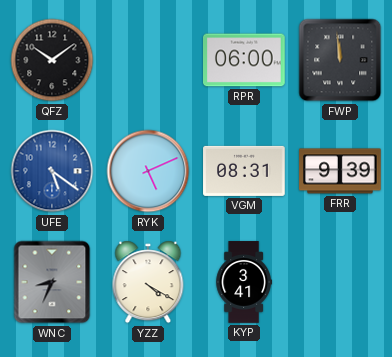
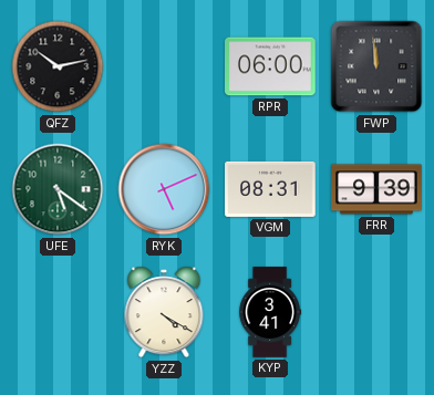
QFZ: 10:09 -> 10:13
UFE dial: blue -> green
WNC: 8:34 -> none
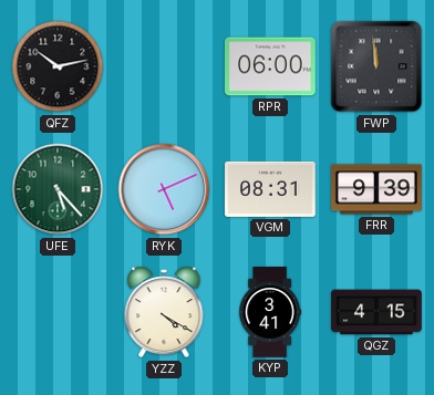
UFE: 5:21 -> 5:23
QGZ: none -> 4:15
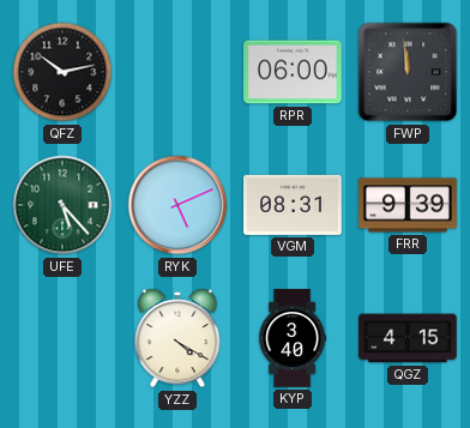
KYP: 3:41 -> 3:40
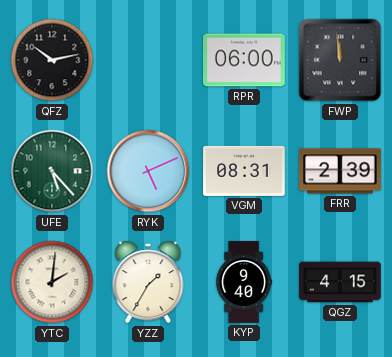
FRR: 9:39 -> 2:39
YTC: none -> 2:01
YZZ: 4:20 -> 1:35
KYP: 3:40 -> 9:40
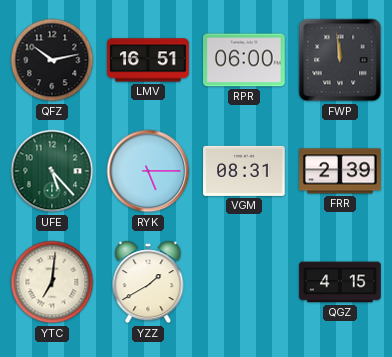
LMV: none -> 16:51
RYK: 5:11 -> 5:15
YTC: 2:01 -> 7:01
YZZ: 1:35 -> 1:40
KYP: 9:40 -> none
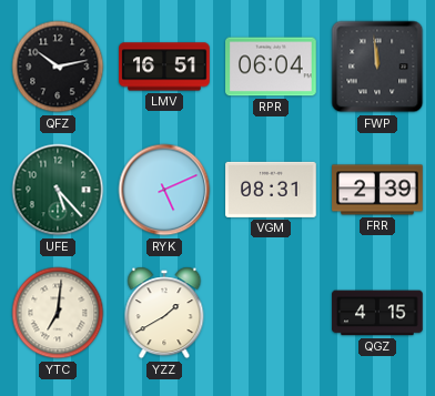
RPR: 06:00 -> 06:04
RYK: 5:15 -> 5:11
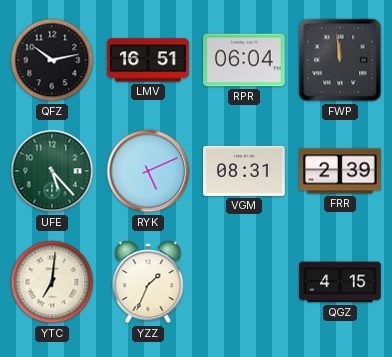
YZZ: 1:40 -> 1:34
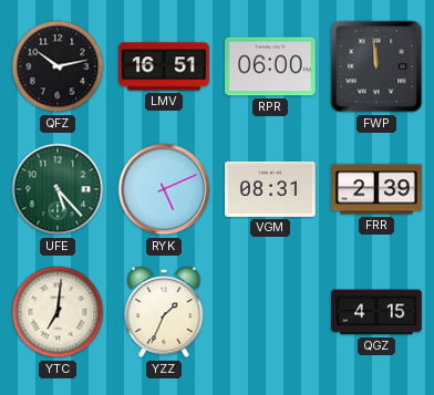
RPR: 06:04 -> 06:00
